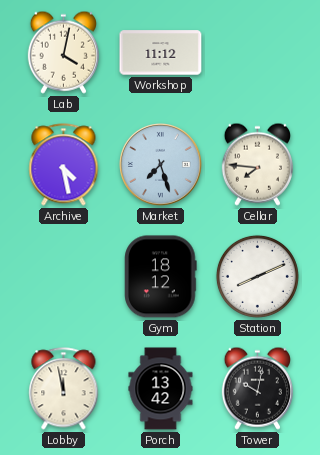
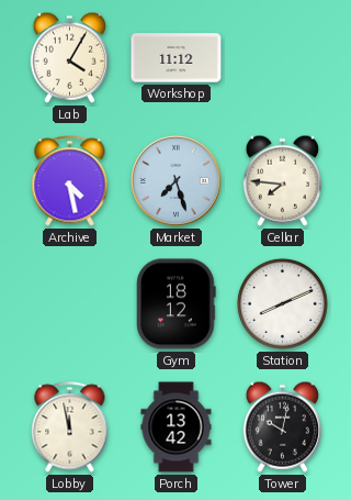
Lab: 4:02 -> 4:05
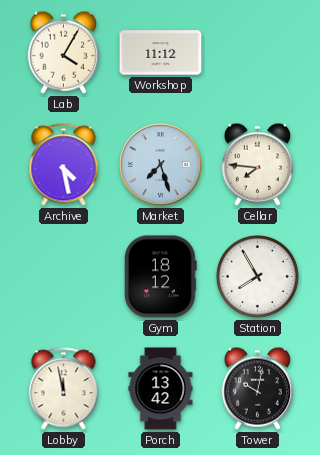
Station: 8:11 -> 7:55
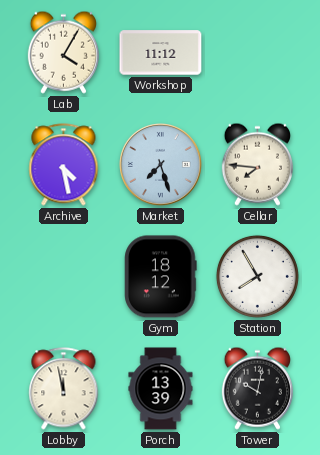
Porch: 13:42 -> 13:39
